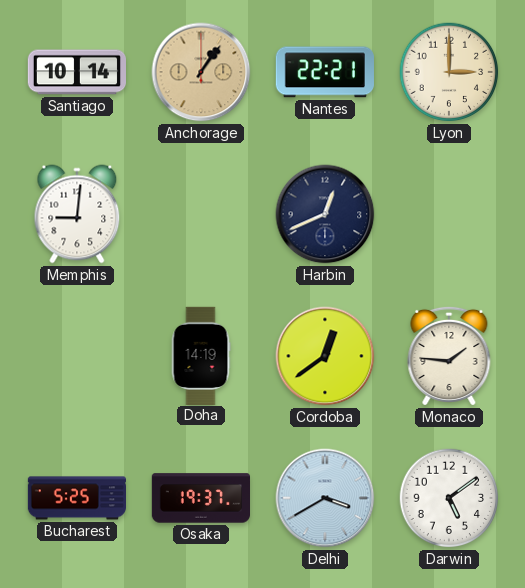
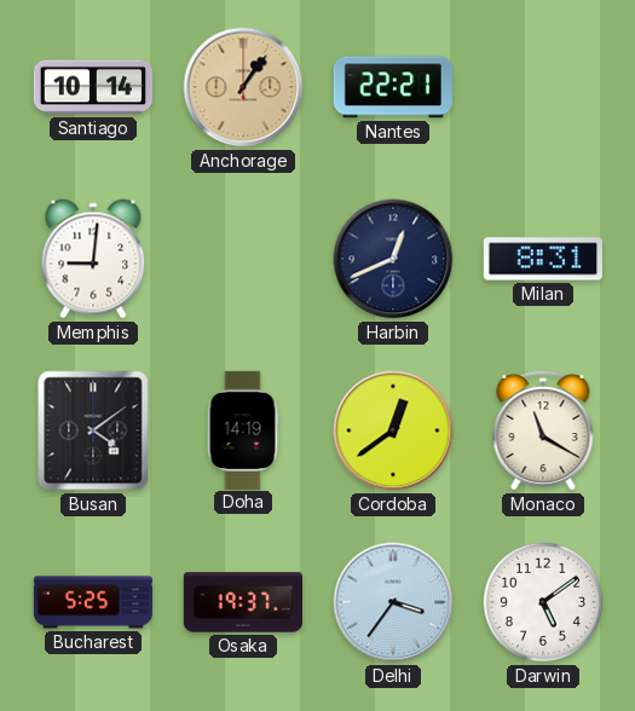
Lyon: 3:00 -> none
Milan: none -> 8:31
Busan: none -> 4:09
Monaco: 1:46 -> 11:20
Delhi: 3:40 -> 3:36
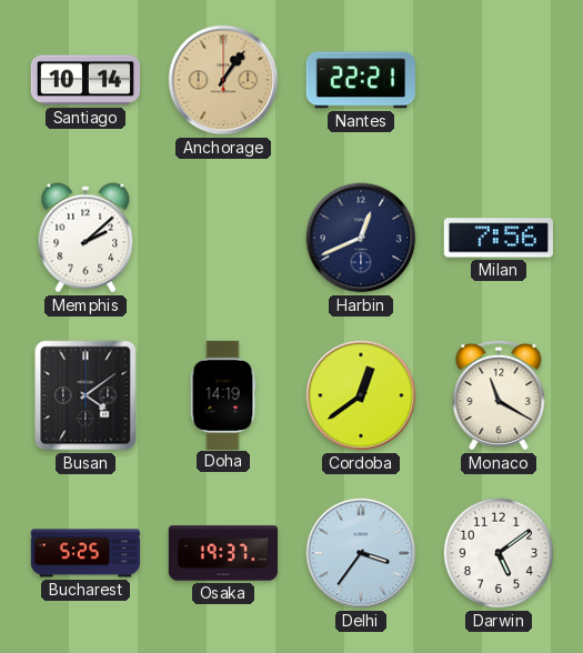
Memphis: 9:01 -> 2:08
Milan: 8:31 -> 7:56
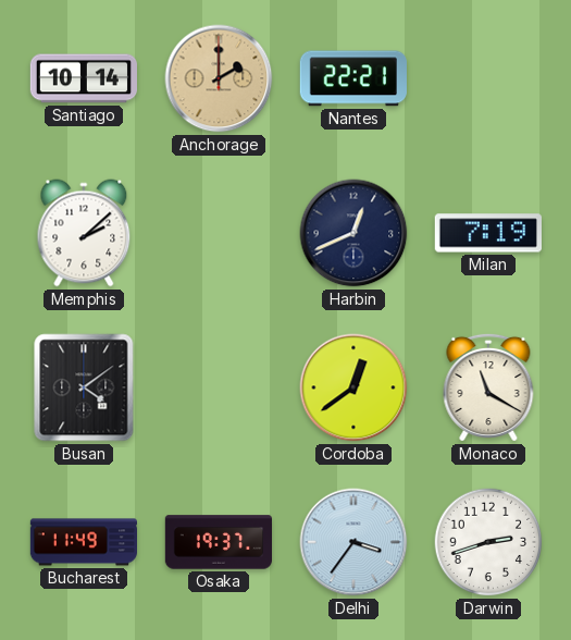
Anchorage: 1:06 -> 2:00
Milan: 7:56 -> 7:19
Doha: 14:19 -> none
Bucharest: 5:25 -> 11:49
Darwin: 5:09 -> 2:42
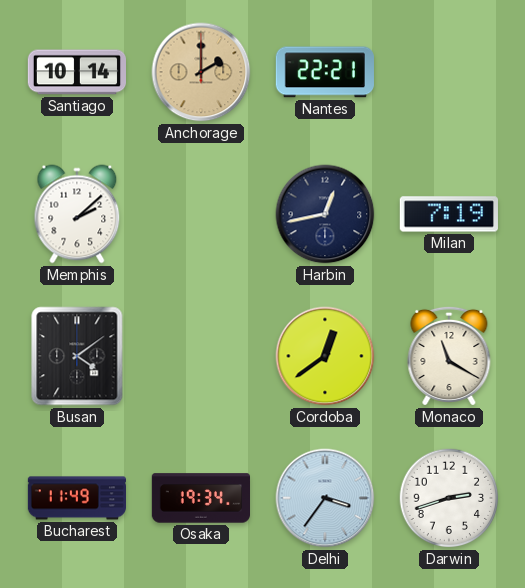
Harbin: 12:41 -> 12:43
Osaka: 19:37 -> 19:34
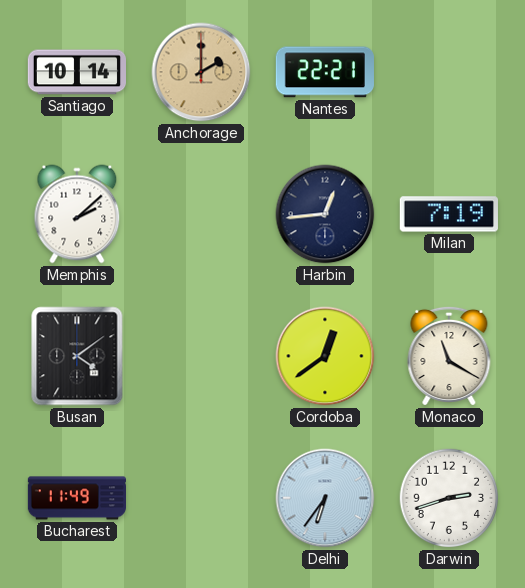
Harbin: 12:43 -> 12:44
Osaka: 19:34 -> none
Delhi: 3:36 -> 6:36
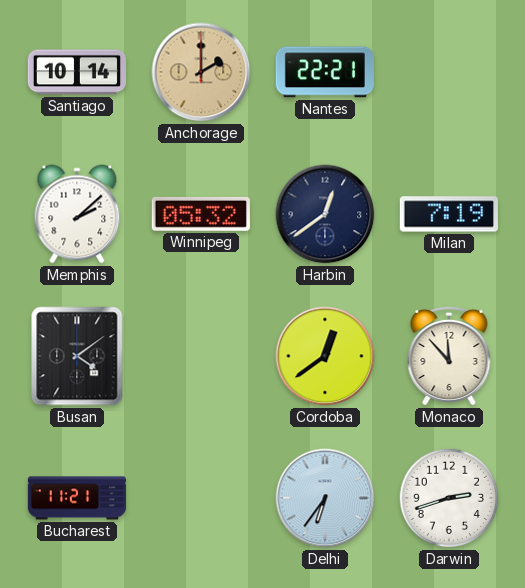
Winnipeg: none -> 05:32
Harbin: 12:44 -> 12:39
Monaco: 11:20 -> 11:53
Bucharest: 11:49 -> 11:21
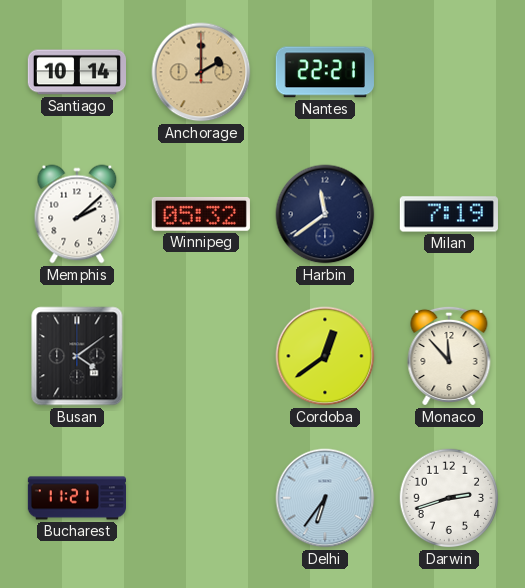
Harbin: 12:39 -> 11:39
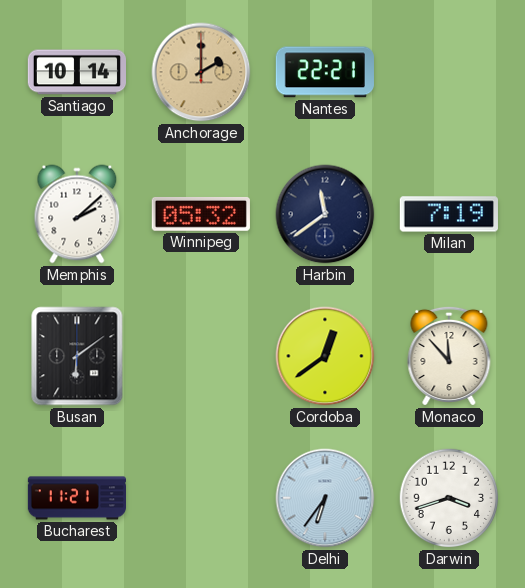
Busan: 4:09 -> 6:09
Darwin: 2:42 -> 3:42
